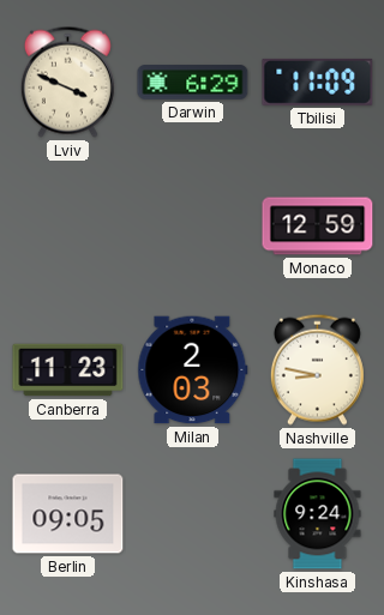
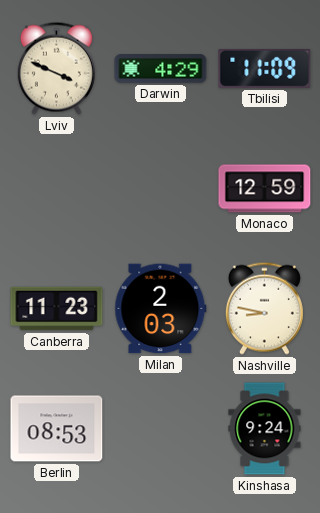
Darwin: 6:29 -> 4:29
Berlin: 09:05 -> 08:53
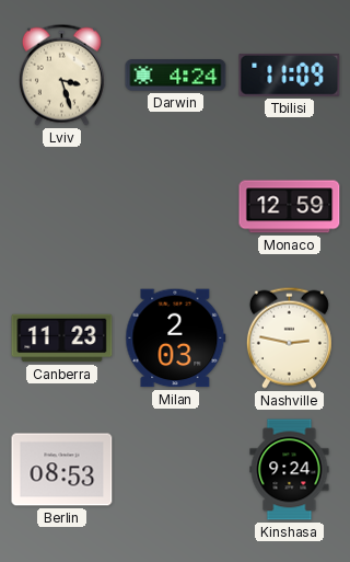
Lviv: 3:49 -> 3:27
Darwin: 4:29 -> 4:24
Nashville: 8:47 -> 2:47
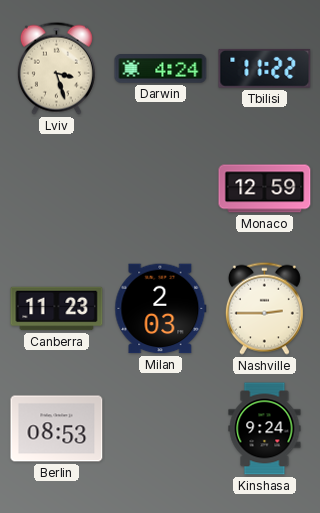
Tbilisi: 11:09 -> 11:22
Nashville: 2:47 -> 2:45
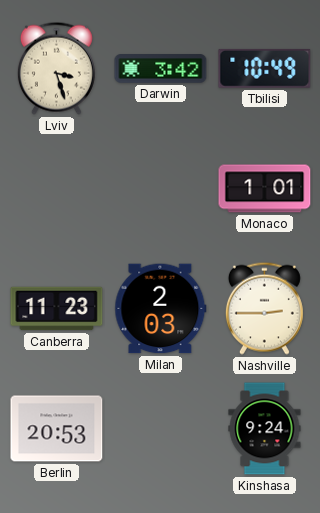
Darwin: 4:24 -> 3:42
Tbilisi: 11:22 -> 10:49
Monaco: 12:59 -> 1:01
Berlin: 08:53 -> 20:53
